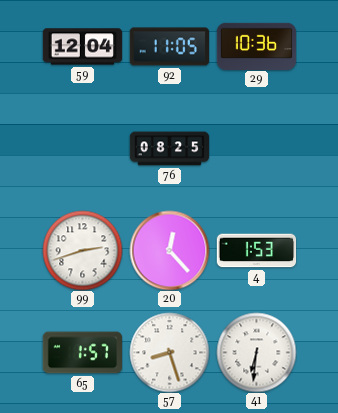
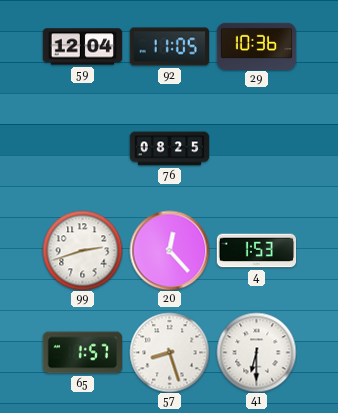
41: 6:31 -> 6:30
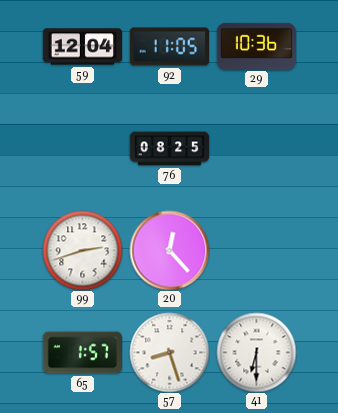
4: 1:53 -> none
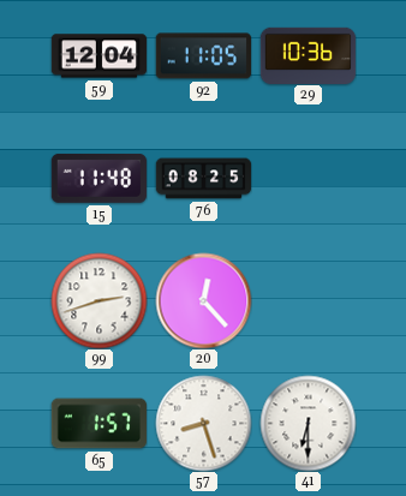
15: none -> 11:48
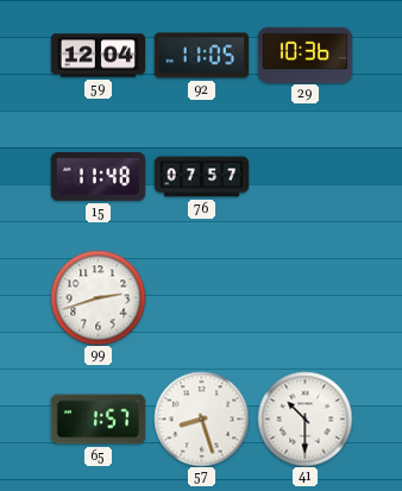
76: 08:25 -> 07:57
20: 12:23 -> none
41: 6:30 -> 10:30
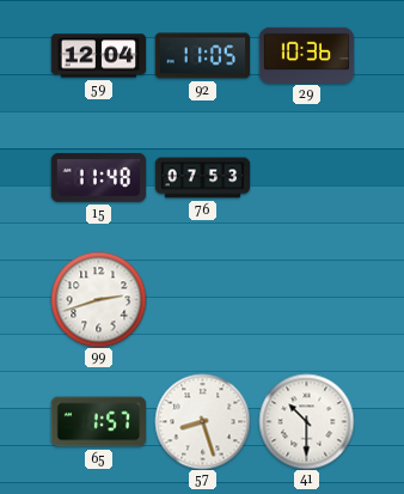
76: 07:57 -> 07:53
